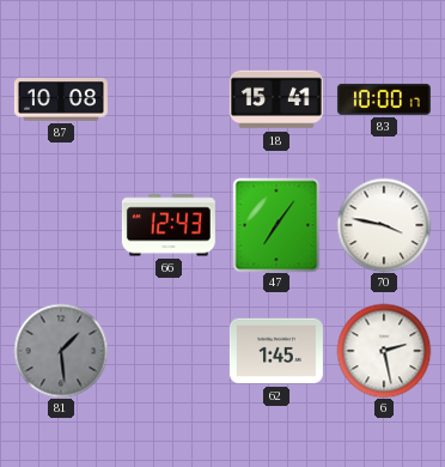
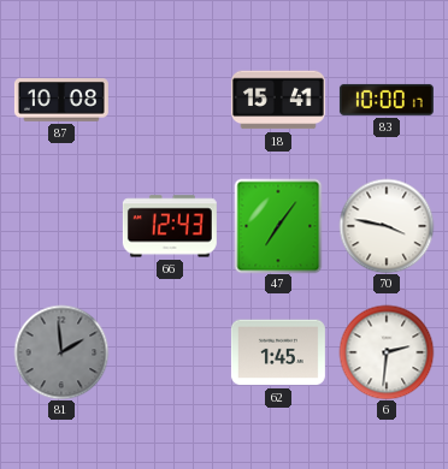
81: 1:29 -> 1:59
6: 2:28 -> 2:31
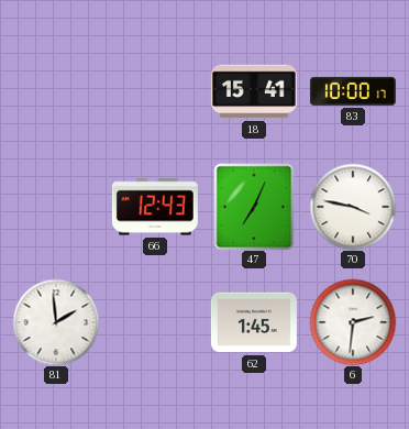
87: 10:08 -> none
47: 7:06 -> 7:04
81 dial: grey -> white
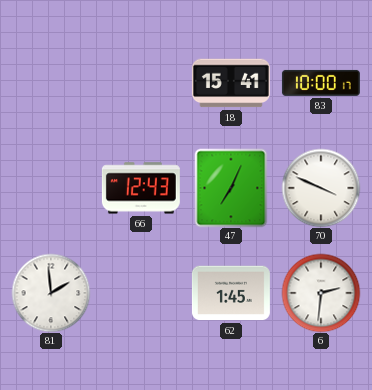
70: 3:47 -> 3:49
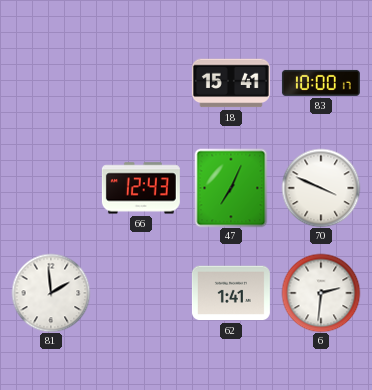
62: 1:45 -> 1:41
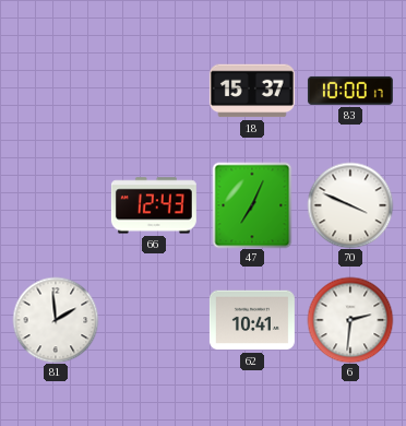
18: 15:41 -> 15:37
62: 1:41 -> 10:41
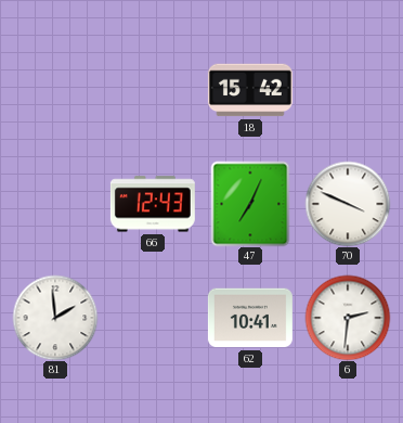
18: 15:37 -> 15:42
83: 10:00 -> none
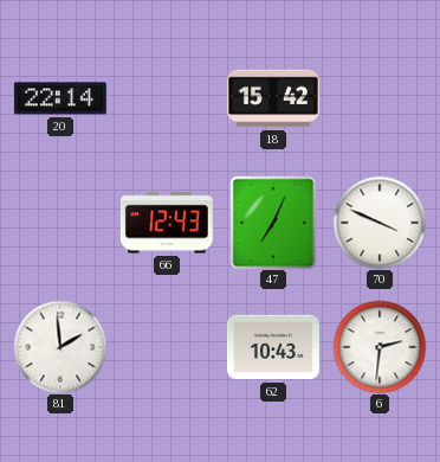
20: none -> 22:14
62: 10:41 -> 10:43
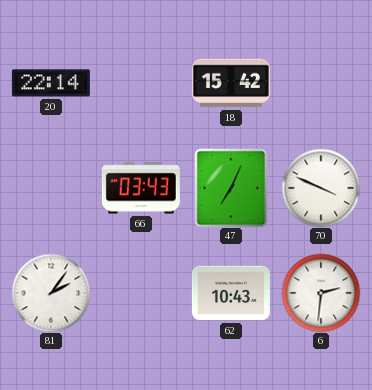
66: 12:43 -> 03:43
81: 1:59 -> 2:06
